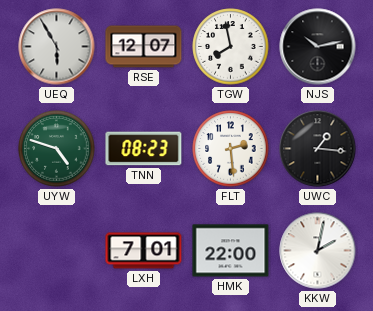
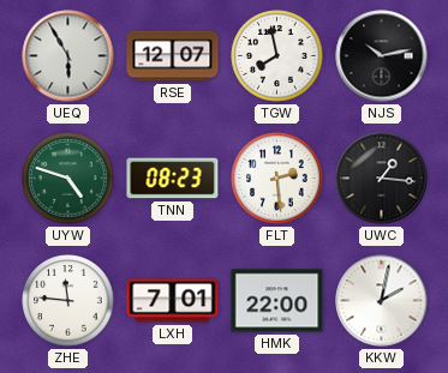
ZHE: none -> 11:46
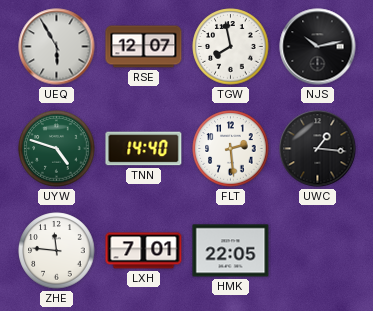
TNN: 08:23 -> 14:40
HMK: 22:00 -> 22:05
KKW: 2:02 -> none
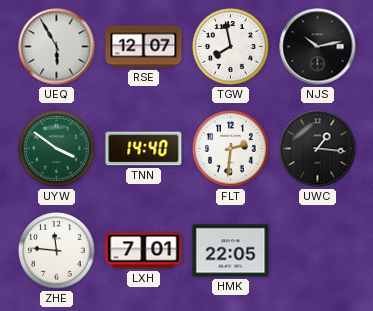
UYW: 4:48 -> 3:51
FLT: 2:29 -> 2:31
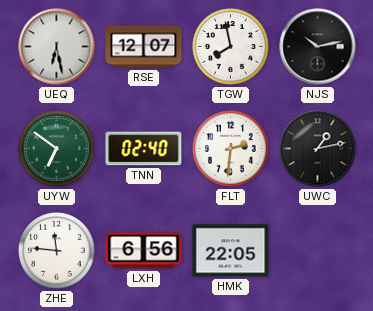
UEQ: 5:55 -> 6:28
UYW: 3:51 -> 6:51
TNN: 14:40 -> 02:40
UWC: 1:16 -> 1:13
LXH: 7:01 -> 6:56
